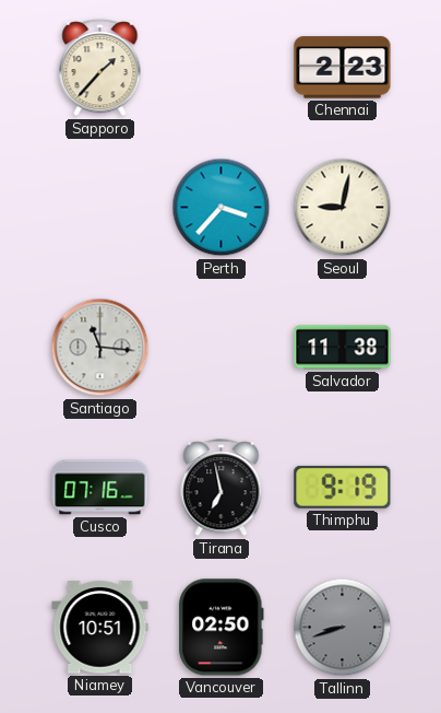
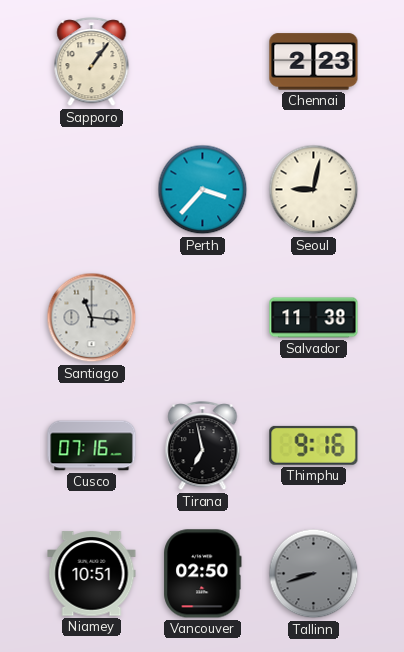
Sapporo: 1:37 -> 1:06
Thimphu: 9:19 -> 9:16
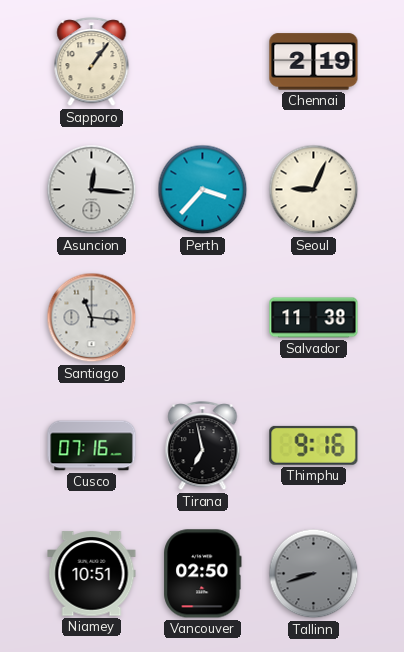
Chennai: 2:23 -> 2:19
Asuncion: none -> 12:16
Seoul: 9:02 -> 9:04
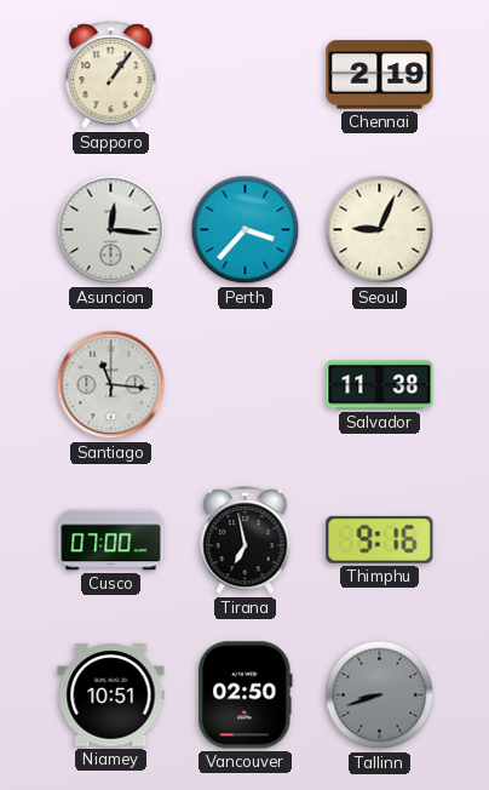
Cusco: 07:16 -> 07:00
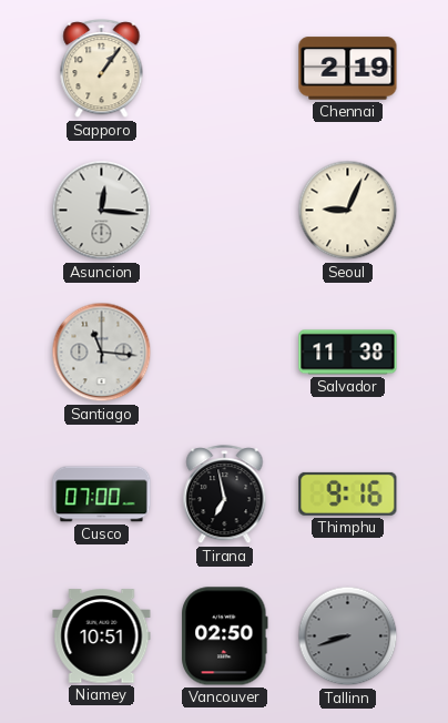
Perth: 3:37 -> none
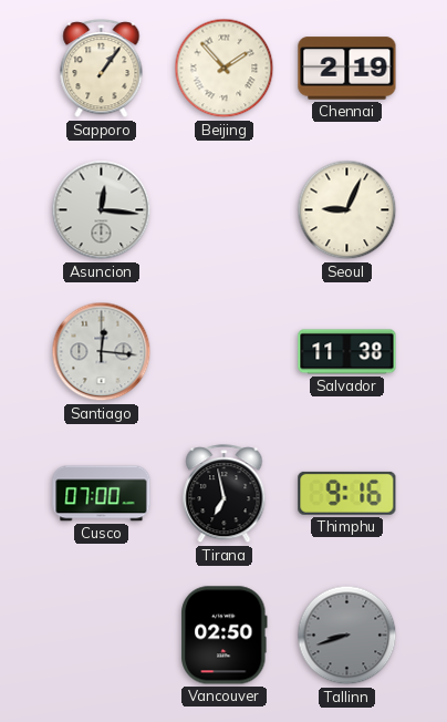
Beijing: none -> 1:53
Santiago: 11:16 -> 12:16
Niamey: 10:51 -> none
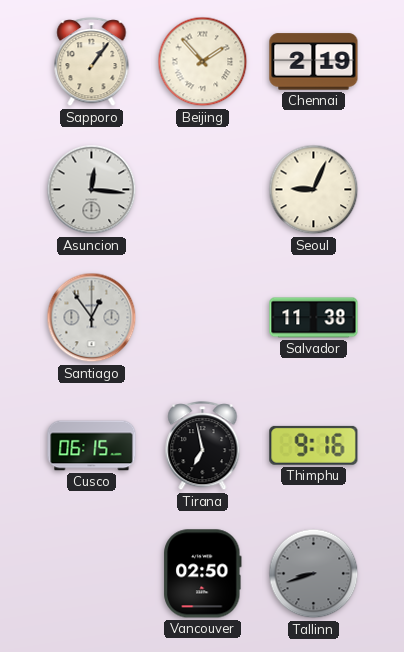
Santiago: 12:16 -> 12:54
Cusco: 07:00 -> 06:15
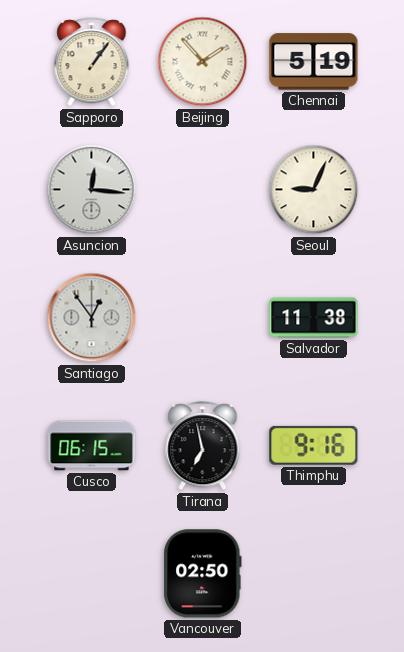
Chennai: 2:19 -> 5:19
Tallinn: 8:42 -> none
